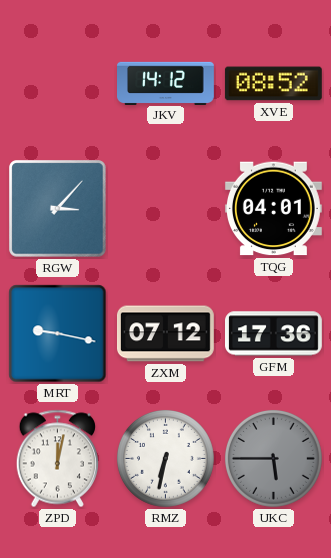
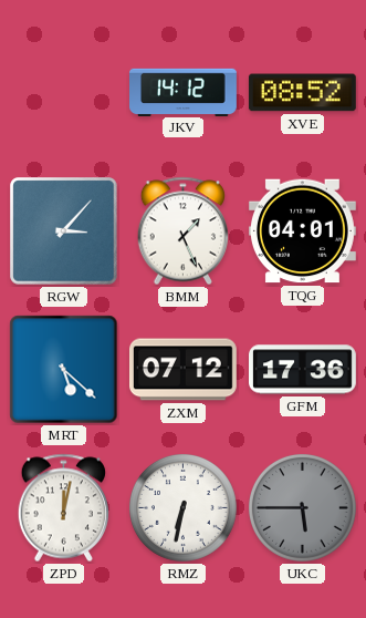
BMM: none -> 1:26
MRT: 9:17 -> 5:22
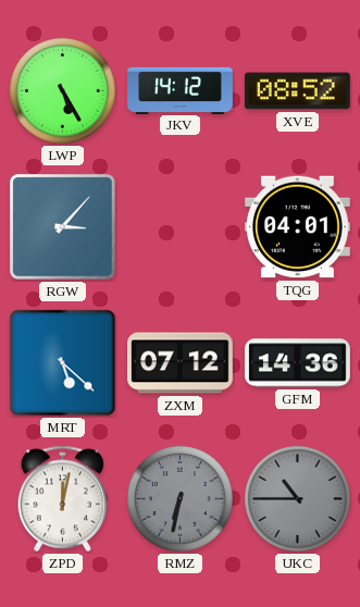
LWP: none -> 5:25
BMM: 1:26 -> none
GFM: 17:36 -> 14:36
RMZ dial: white -> grey
UKC: 5:45 -> 10:45
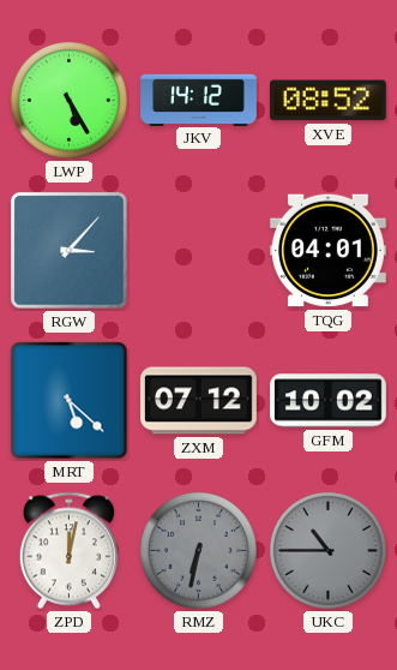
GFM: 14:36 -> 10:02
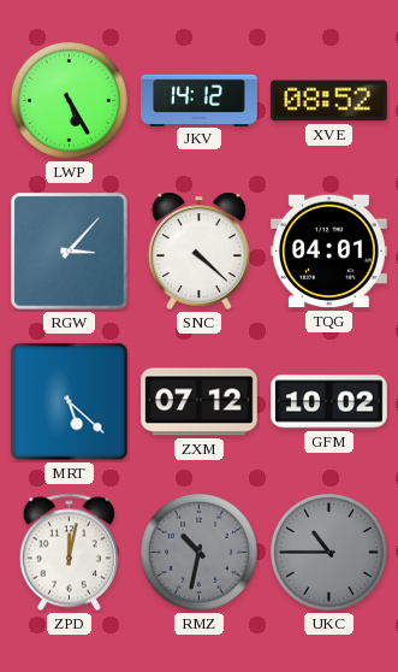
SNC: none -> 4:22
RMZ: 6:32 -> 10:32
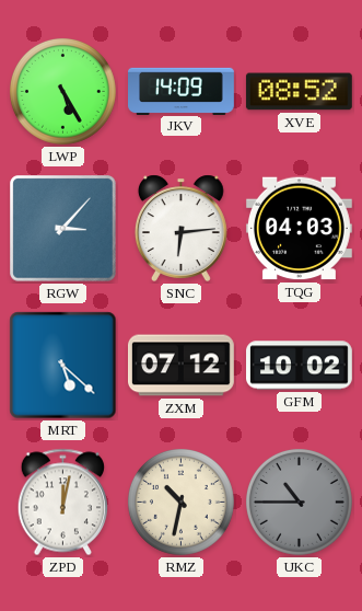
JKV: 14:12 -> 14:09
SNC: 4:22 -> 6:14
TQG: 04:01 -> 04:03
RMZ dial: grey -> cream
